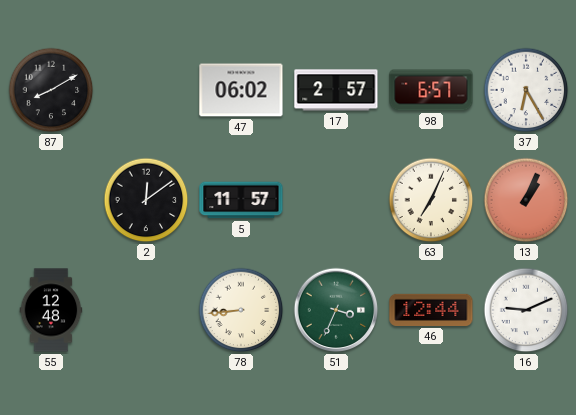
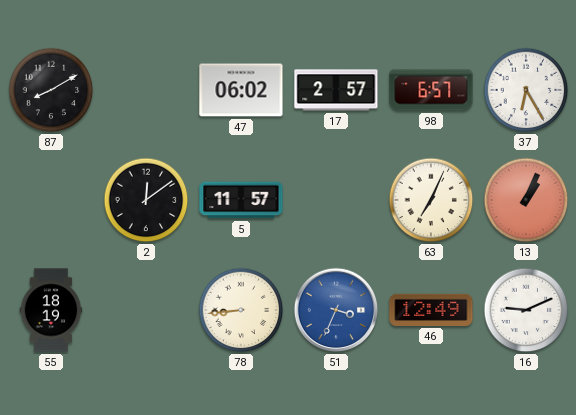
55: 12:48 -> 18:19
51 dial: green -> blue
46: 12:44 -> 12:49
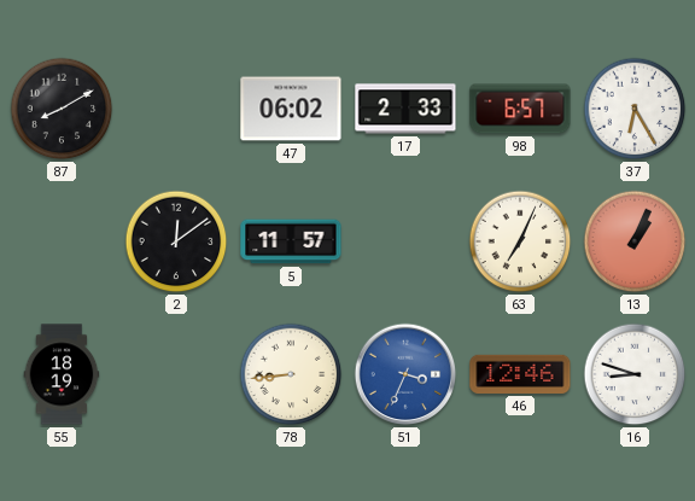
17: 2:57 -> 2:33
46: 12:49 -> 12:46
16: 9:11 -> 8:48
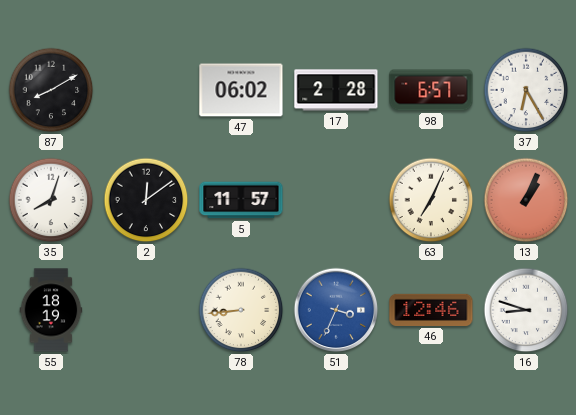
17: 2:33 -> 2:28
35: none -> 8:03
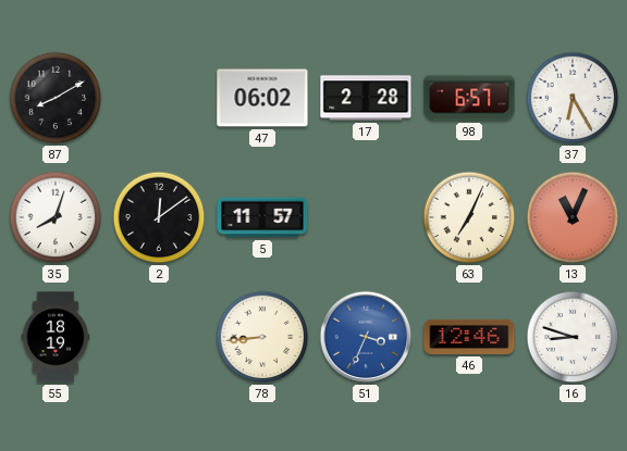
13: 1:04 -> 11:04
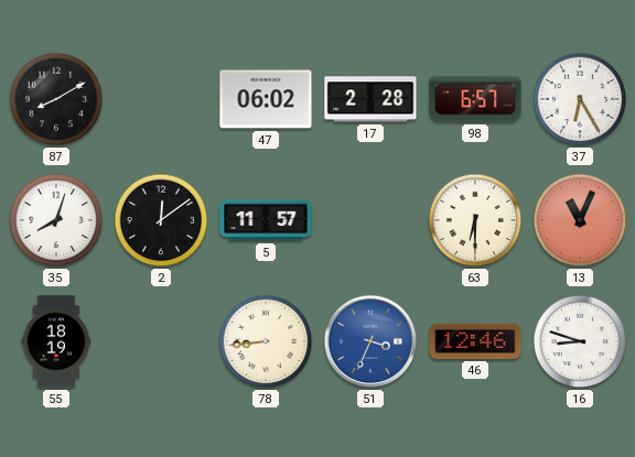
63: 7:04 -> 6:30
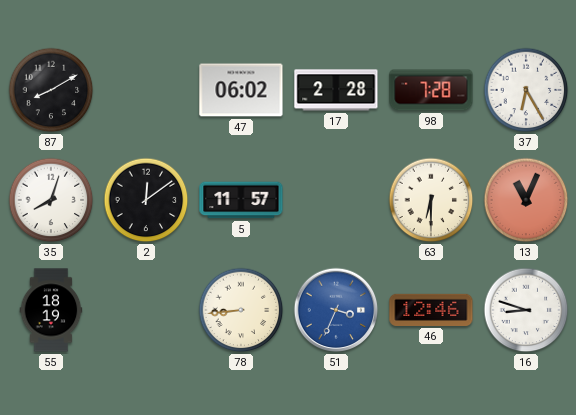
98: 6:57 -> 7:28
